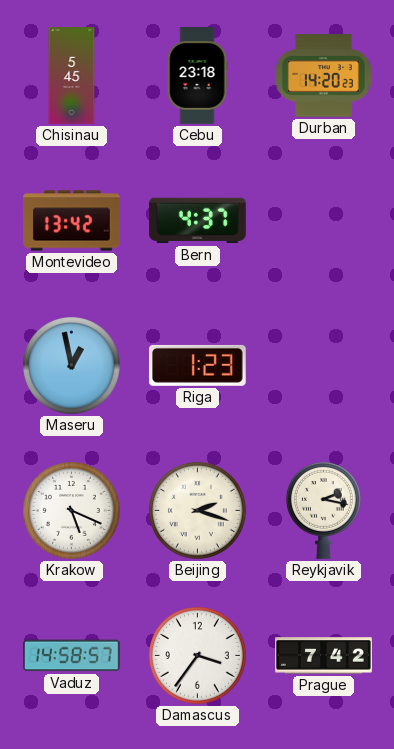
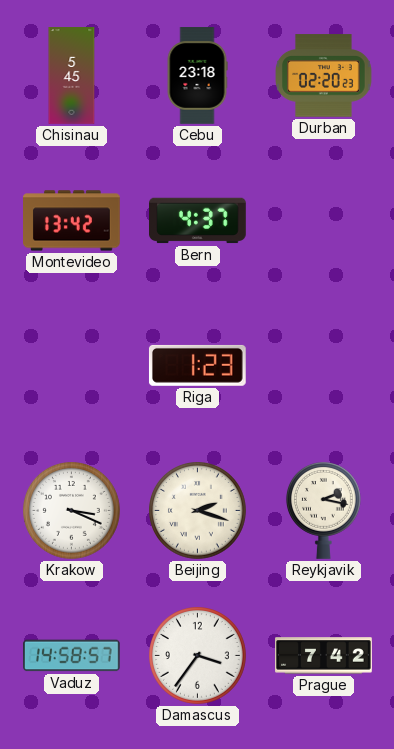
Durban: 14:20 -> 02:20
Maseru: 12:58 -> none
Krakow: 5:19 -> 3:19
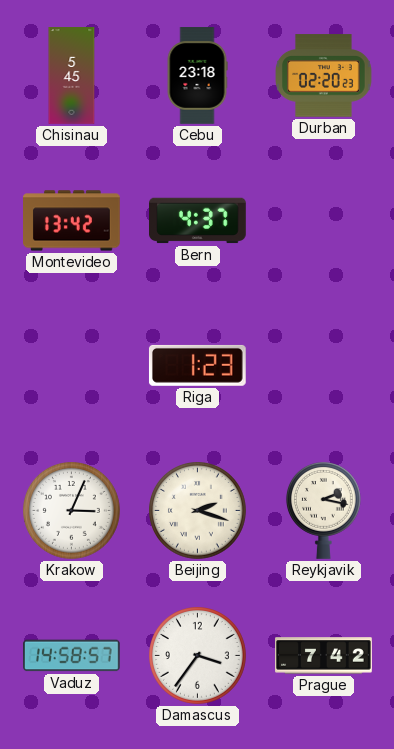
Krakow: 3:19 -> 3:04
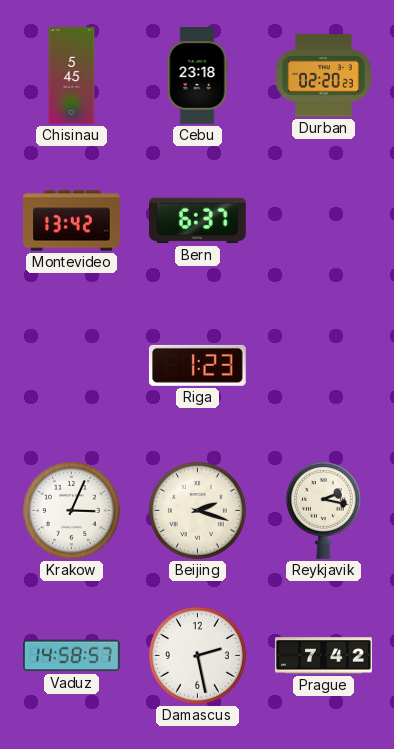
Bern: 4:37 -> 6:37
Damascus: 3:36 -> 2:28
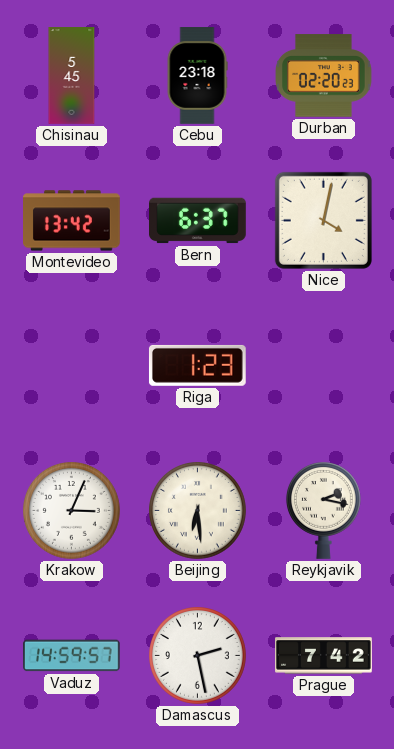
Nice: none -> 4:02
Beijing: 2:18 -> 6:29
Vaduz: 14:58 -> 14:59
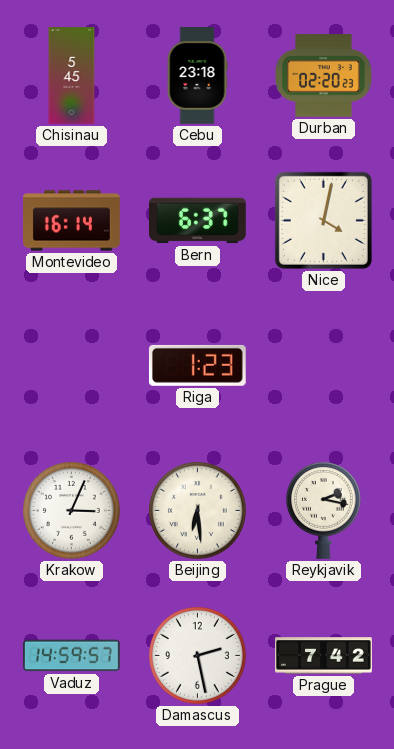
Montevideo: 13:42 -> 16:14
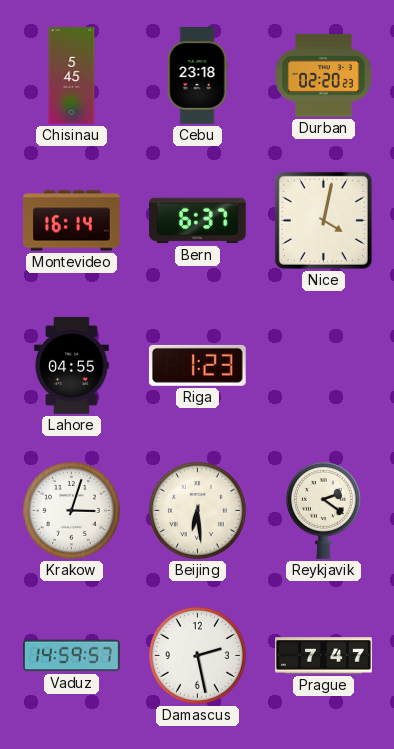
Lahore: none -> 04:55
Krakow: 3:04 -> 3:03
Reykjavik: 2:17 -> 2:21
Prague: 7:42 -> 7:47
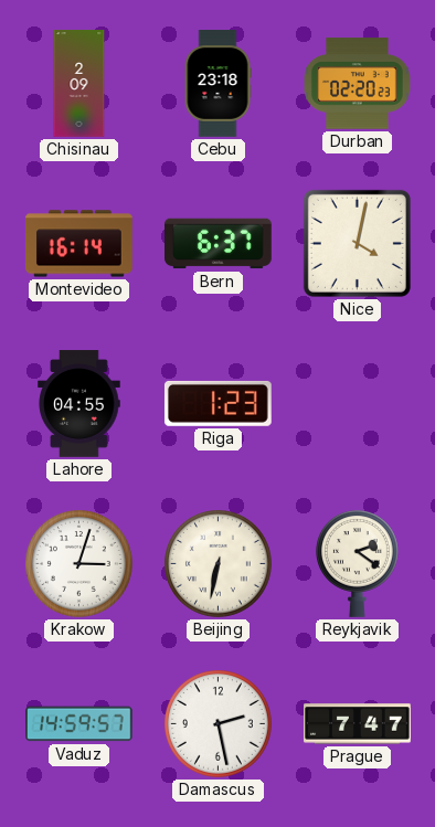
Chisinau: 5:45 -> 2:09
Beijing: 6:29 -> 6:32
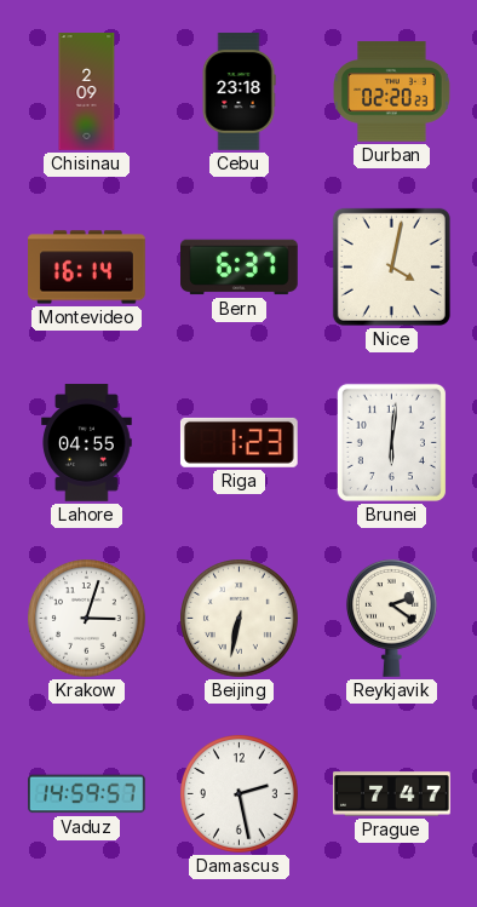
Brunei: none -> 6:01
